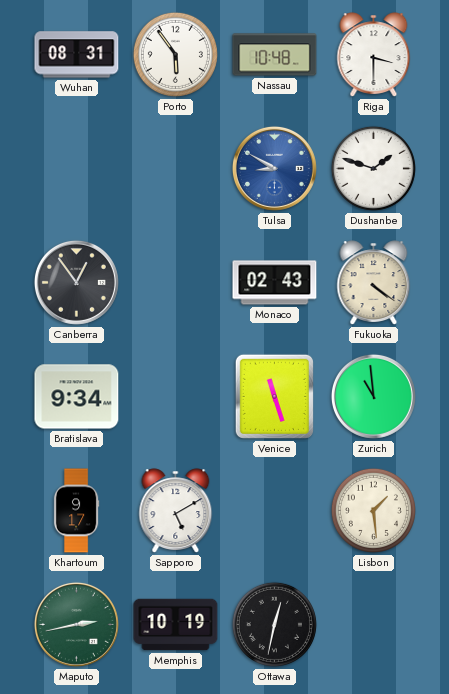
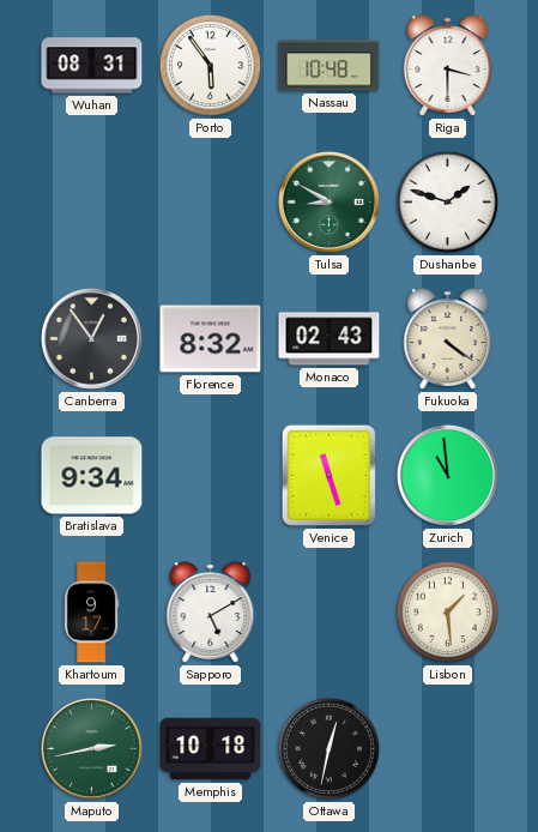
Tulsa dial: blue -> green
Florence: none -> 8:32
Memphis: 10:19 -> 10:18
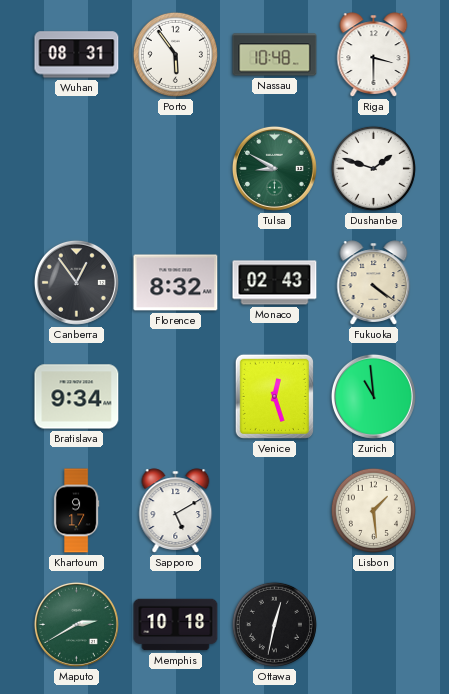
Venice: 11:27 -> 12:27
Maputo: 2:43 -> 2:40
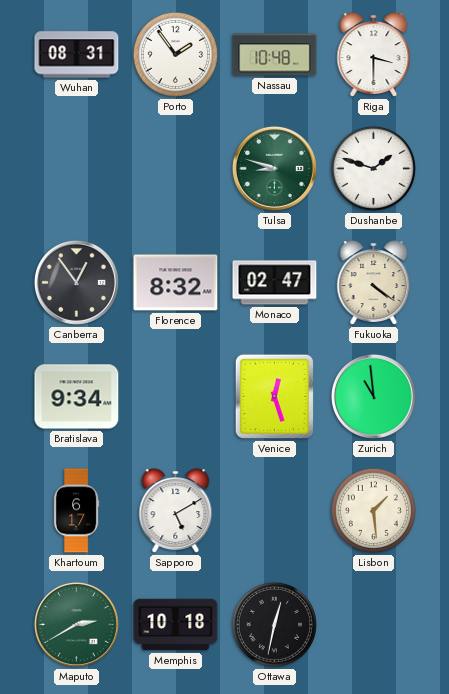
Porto: 5:54 -> 1:54
Tulsa: 8:50 -> 8:48
Monaco: 02:43 -> 02:47
Khartoum: 9:17 -> 6:17
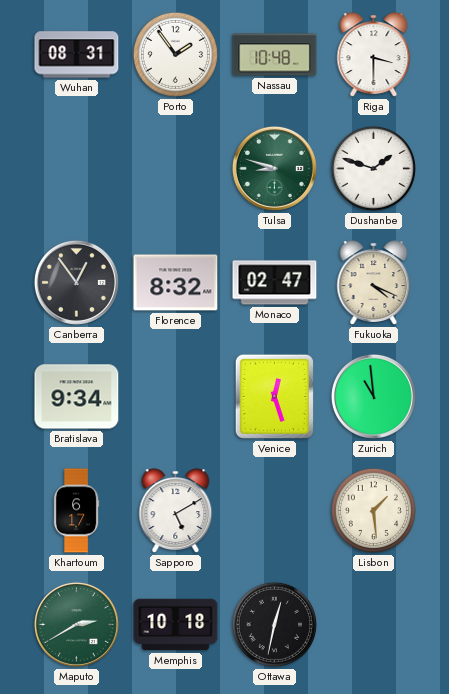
Fukuoka: 4:21 -> 4:19
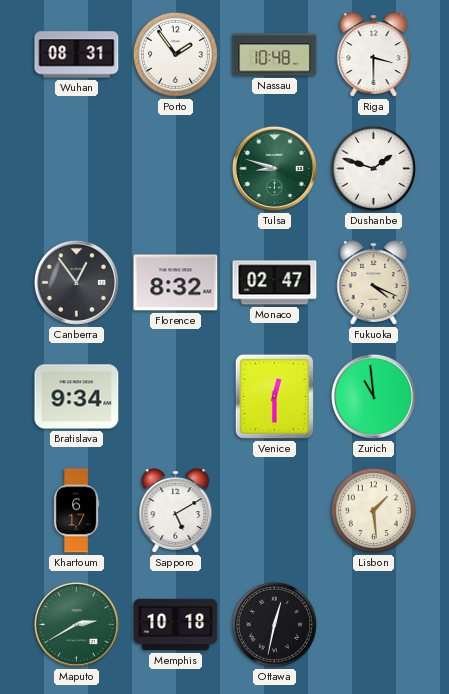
Venice: 12:27 -> 12:30
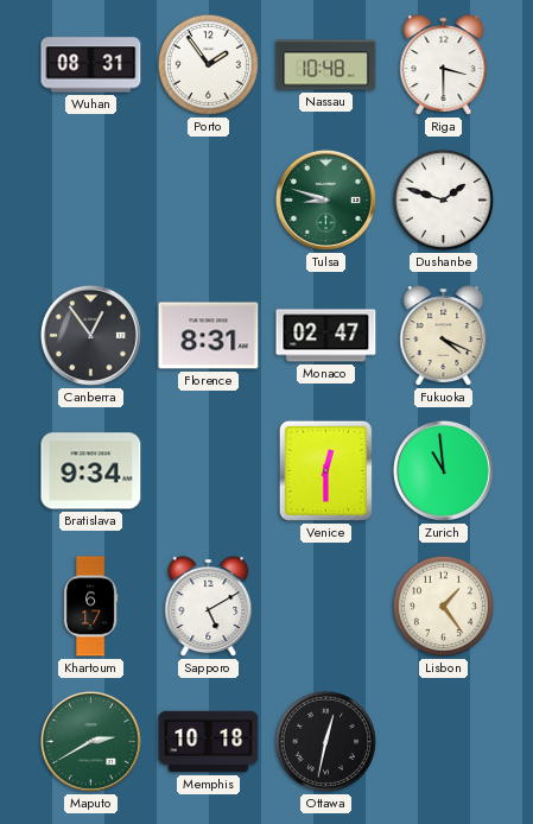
Florence: 8:32 -> 8:31
Lisbon: 1:29 -> 1:24
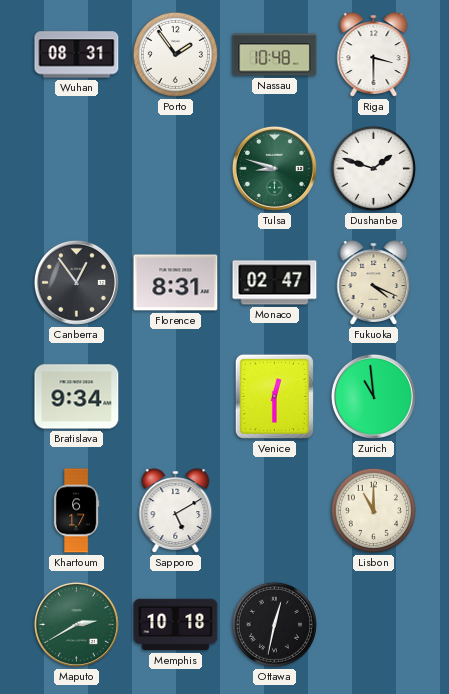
Lisbon: 1:24 -> 11:00
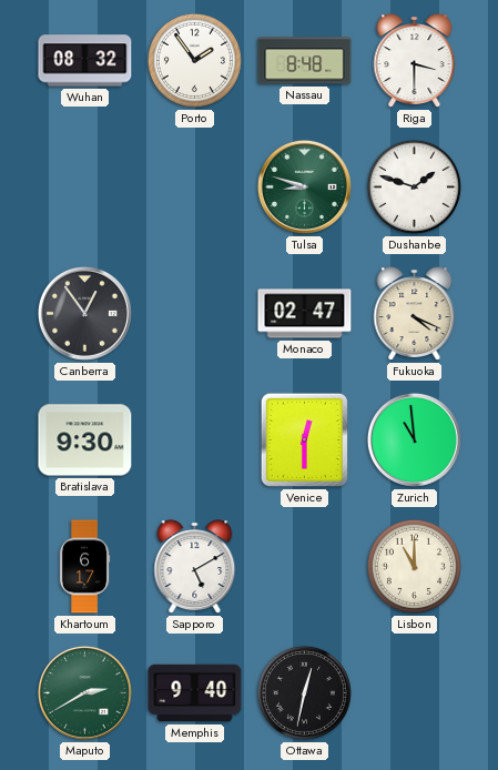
Wuhan: 08:31 -> 08:32
Nassau: 10:48 -> 8:48
Florence: 8:31 -> none
Bratislava: 9:34 -> 9:30
Memphis: 10:18 -> 9:40
